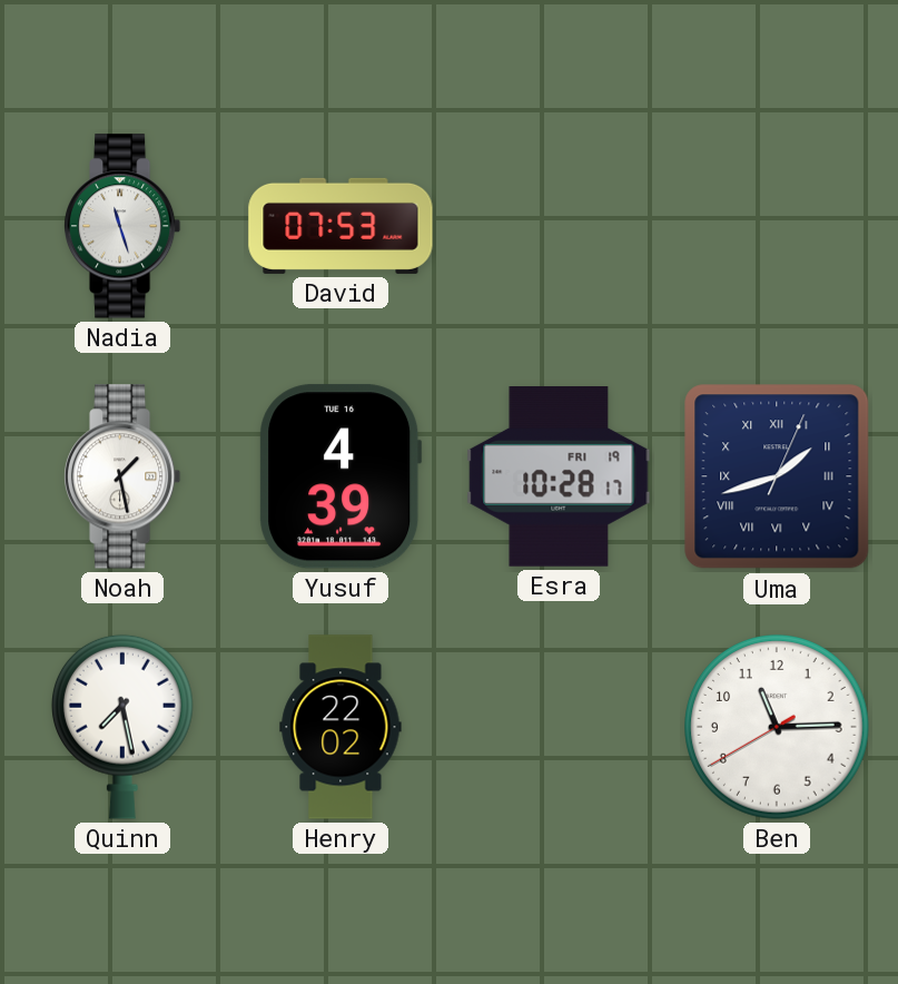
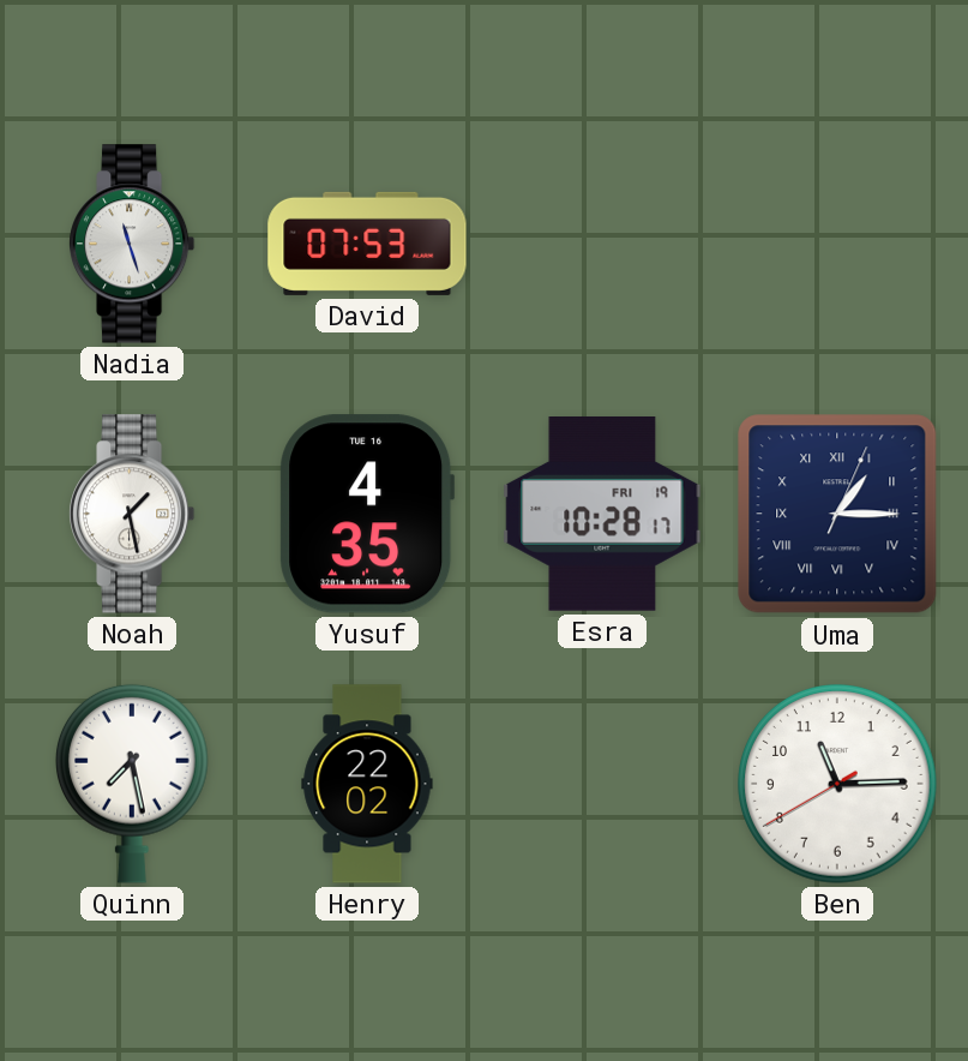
Yusuf: 4:39 -> 4:35
Uma: 1:42 -> 1:15
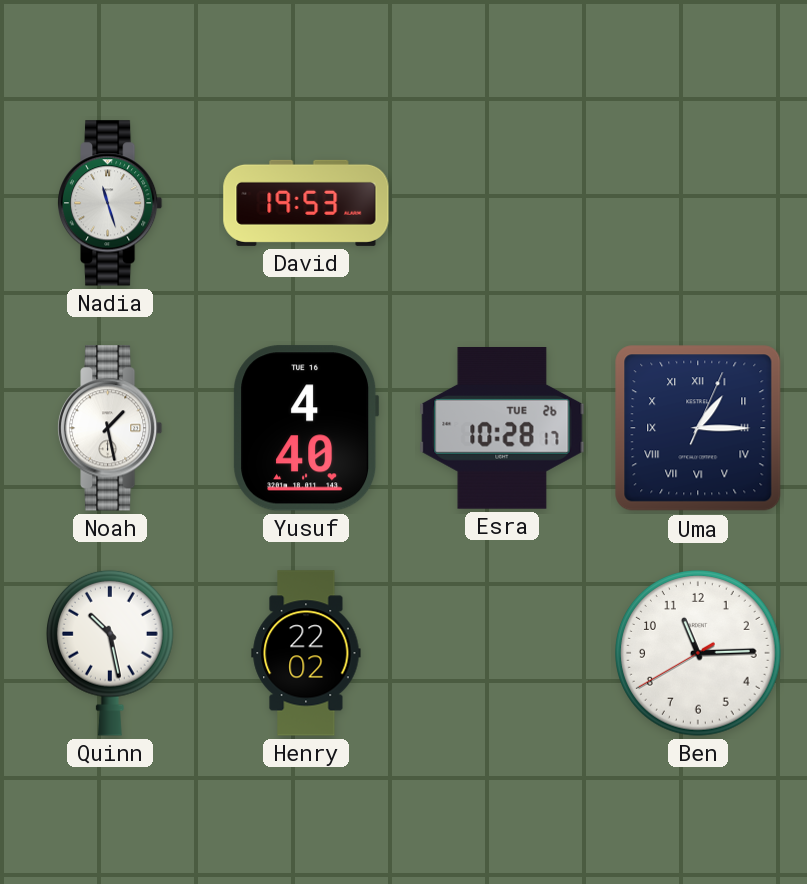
David: 07:53 -> 19:53
Yusuf: 4:35 -> 4:40
Esra date: FRI 19 -> TUE 26
Quinn: 7:28 -> 10:28
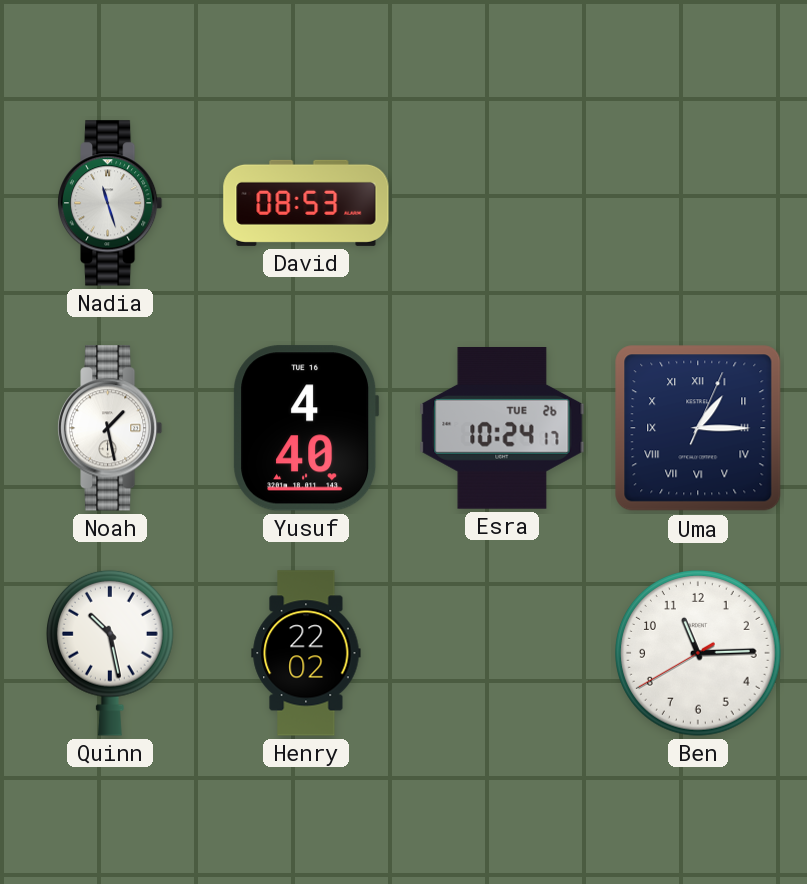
David: 19:53 -> 08:53
Esra: 10:28 -> 10:24
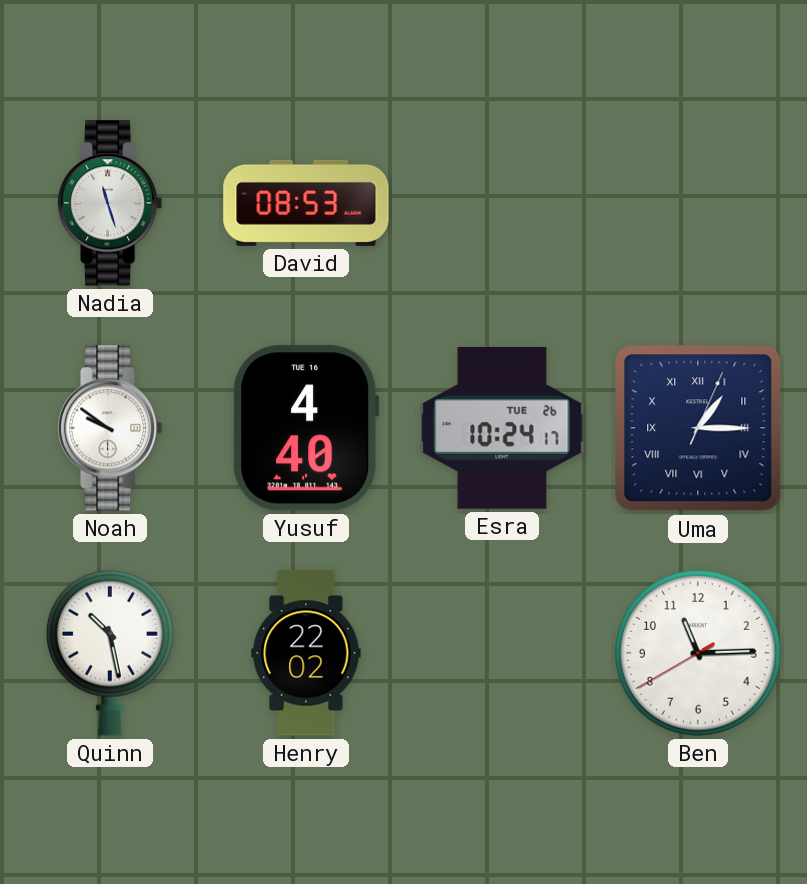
Noah: 1:28 -> 9:51
